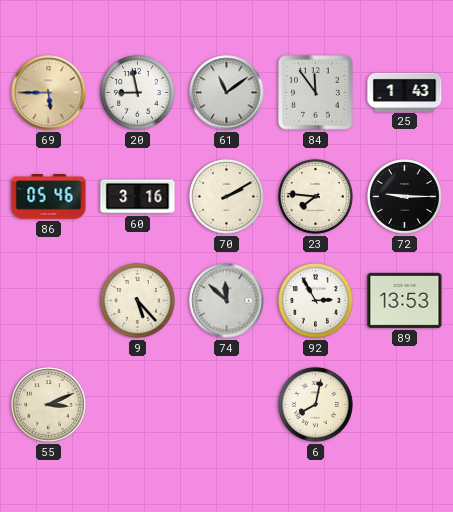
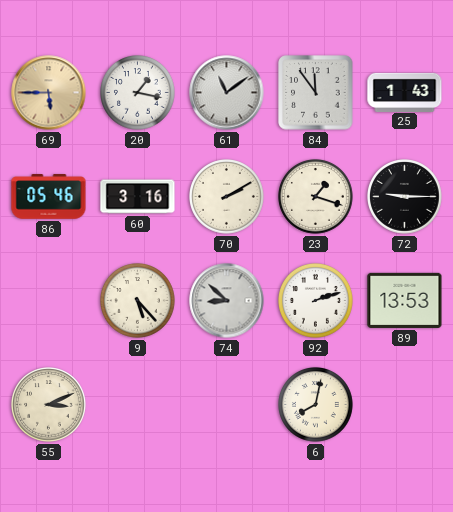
20: 8:58 -> 1:17
23: 7:46 -> 1:18
74: 11:52 -> 8:52
92: 2:55 -> 2:12
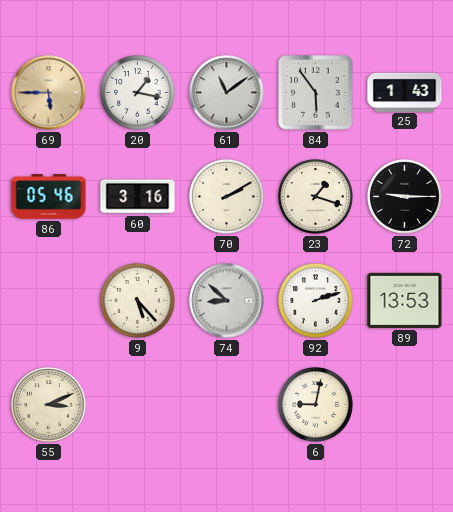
84: 11:54 -> 5:54
6: 8:02 -> 9:02
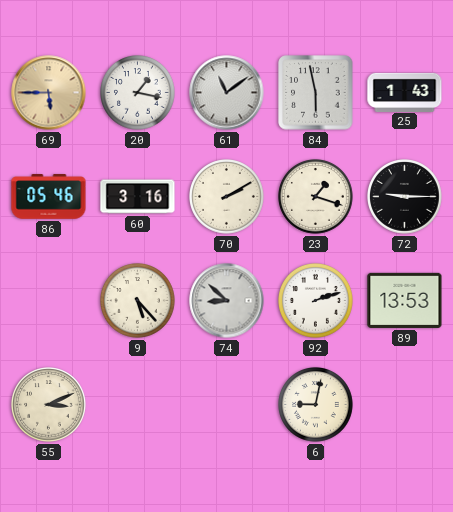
84: 5:54 -> 5:58
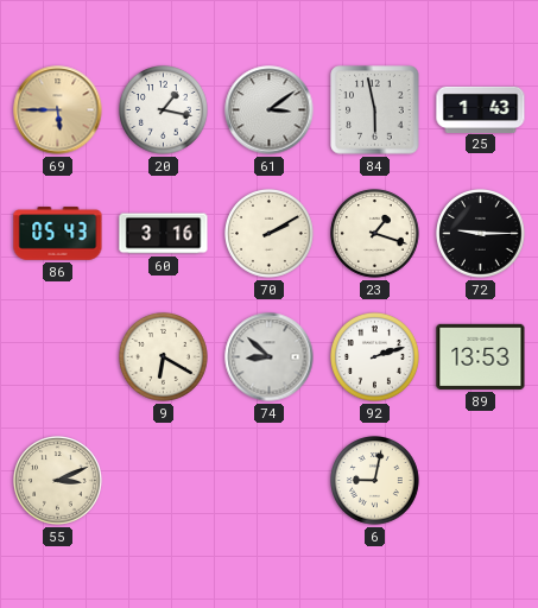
61: 11:09 -> 3:09
86: 05:46 -> 05:43
9: 5:23 -> 6:20
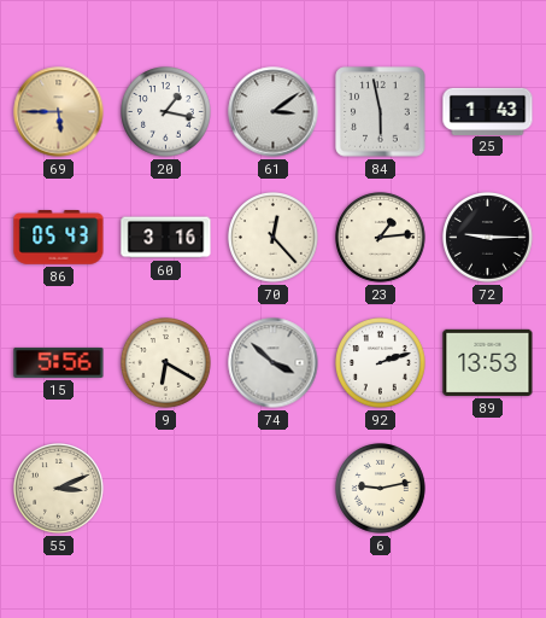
70: 2:10 -> 12:23
23: 1:18 -> 1:14
15: none -> 5:56
74: 8:52 -> 3:52
6: 9:02 -> 9:13
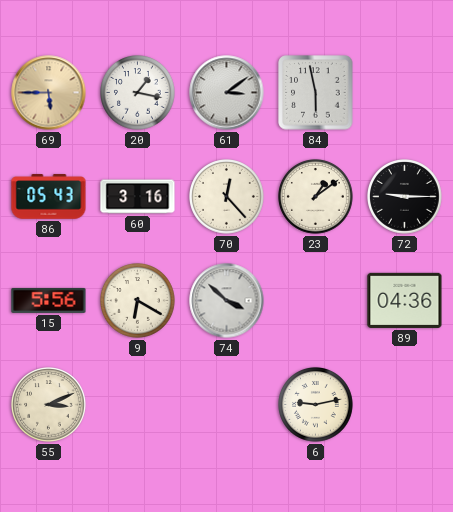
25: 1:43 -> none
23: 1:14 -> 1:09
92: 2:12 -> none
89: 13:53 -> 04:36
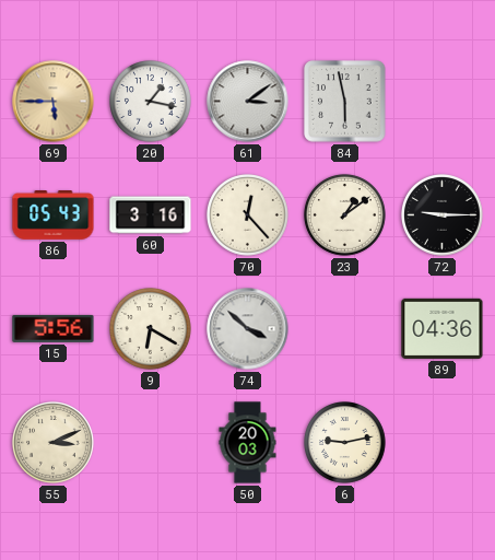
50: none -> 20:03
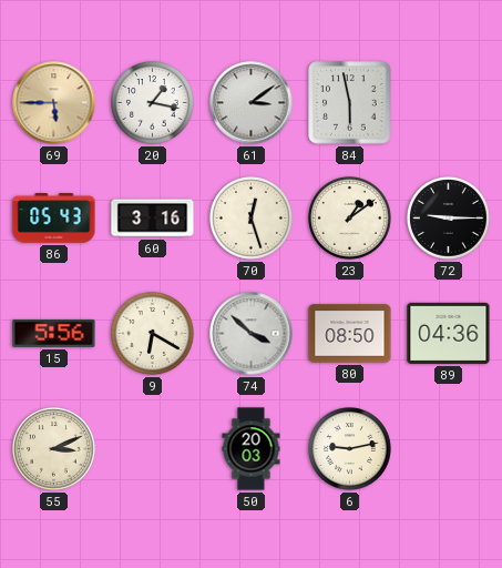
70: 12:23 -> 12:27
80: none -> 08:50
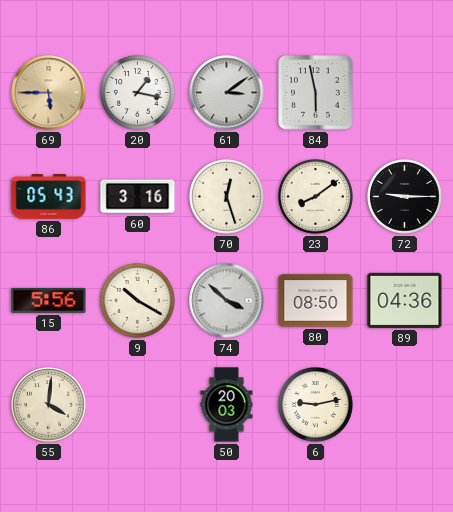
23: 1:09 -> 8:09
9: 6:20 -> 10:20
55: 3:11 -> 4:01
